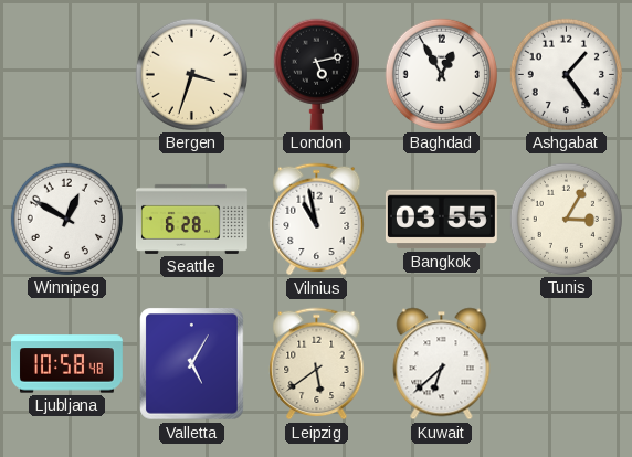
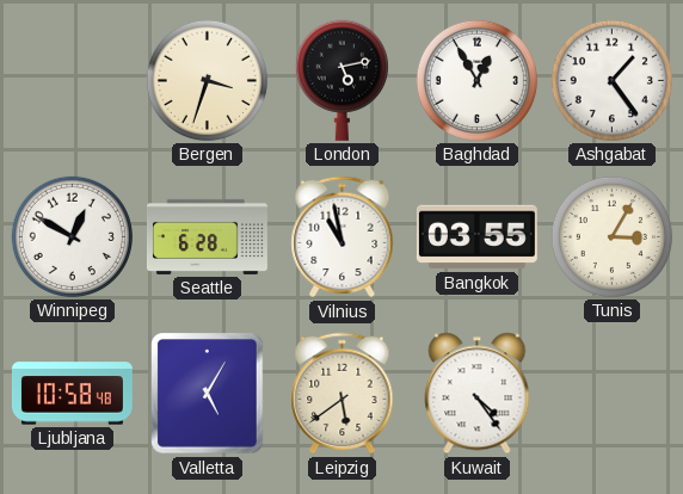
Kuwait: 6:38 -> 4:24
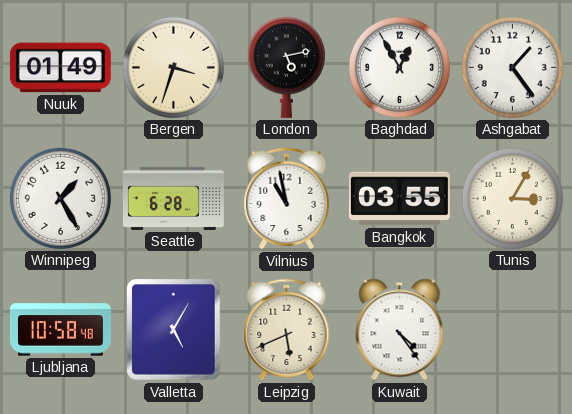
Nuuk: none -> 01:49
Winnipeg: 12:50 -> 1:25
Leipzig: 5:39 -> 5:41
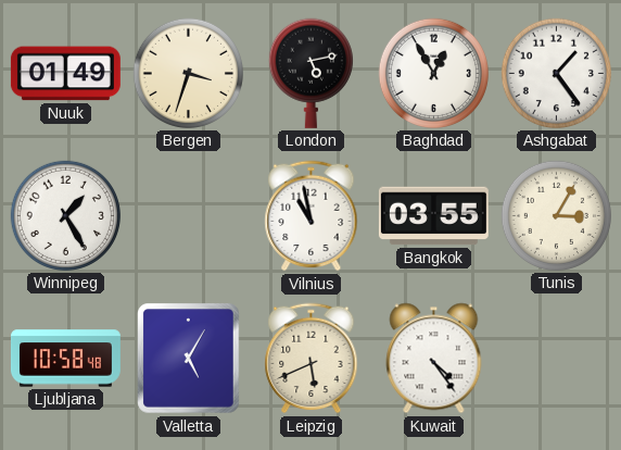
Seattle: 6:28 -> none
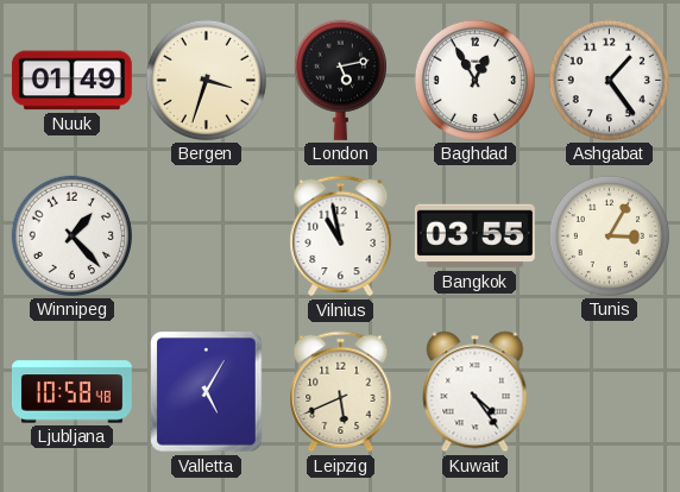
Winnipeg: 1:25 -> 1:23
